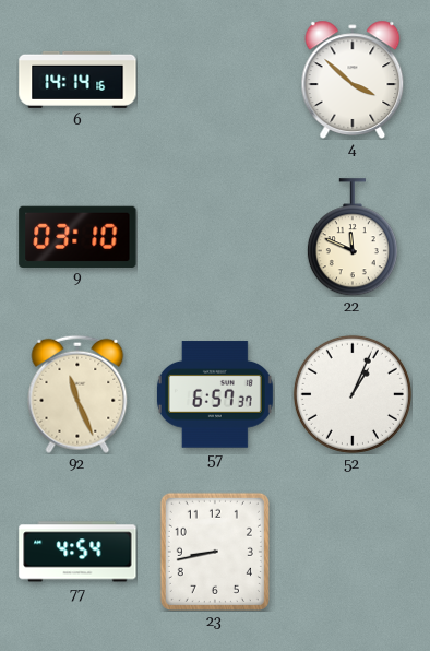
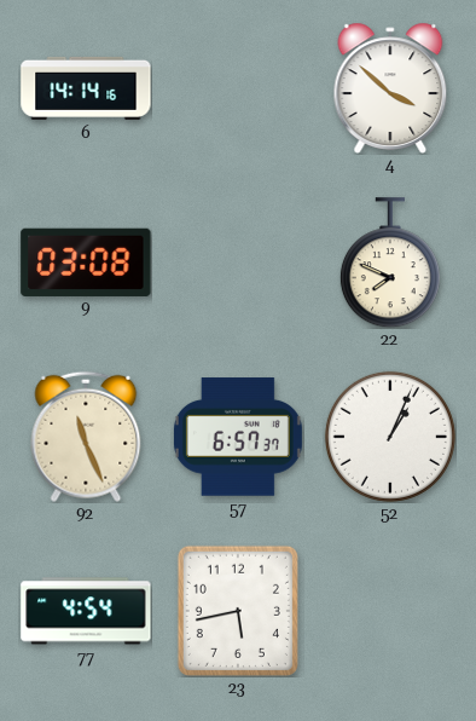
9: 03:10 -> 03:08
22: 11:49 -> 7:49
23: 8:43 -> 5:43
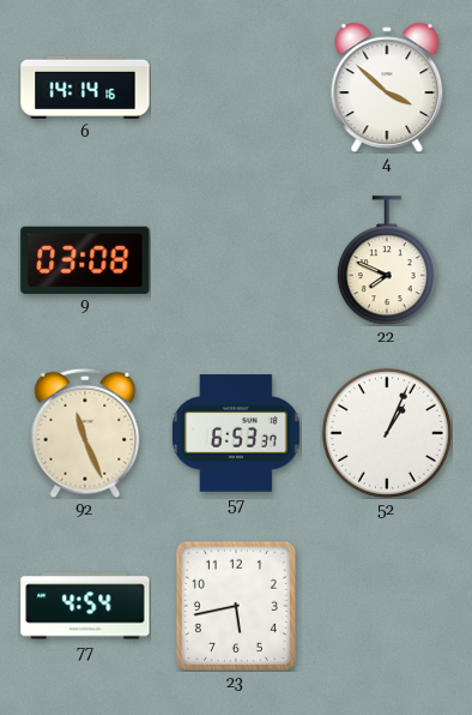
57: 6:57 -> 6:53
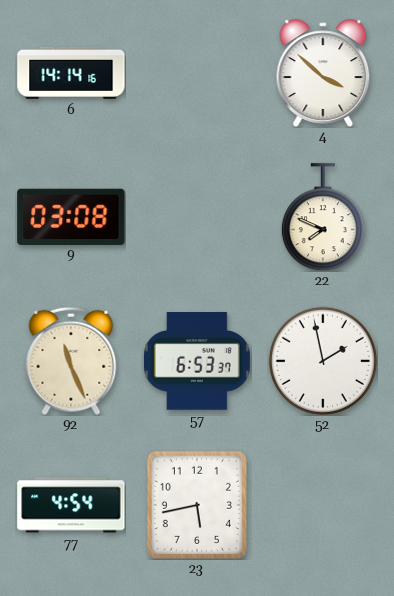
52: 1:04 -> 1:58
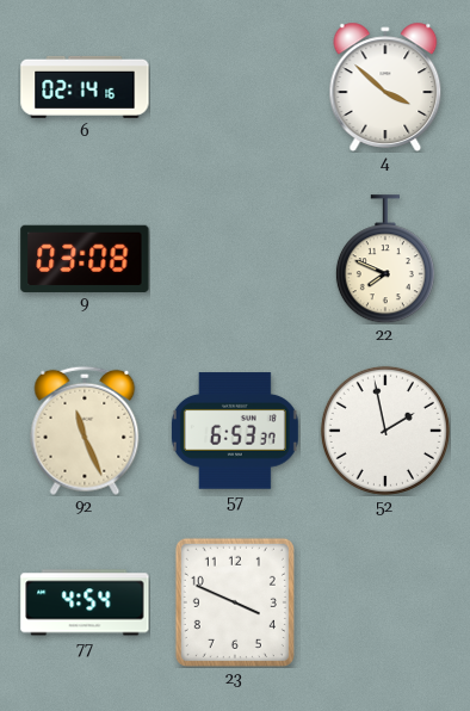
6: 14:14 -> 02:14
23: 5:43 -> 3:49
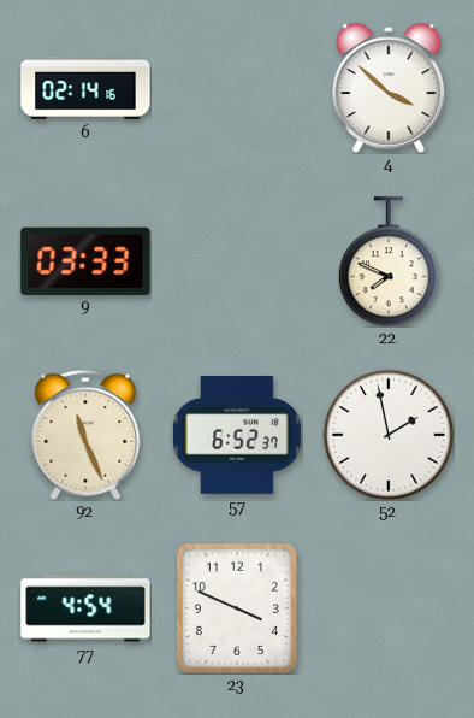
9: 03:08 -> 03:33
57: 6:53 -> 6:52
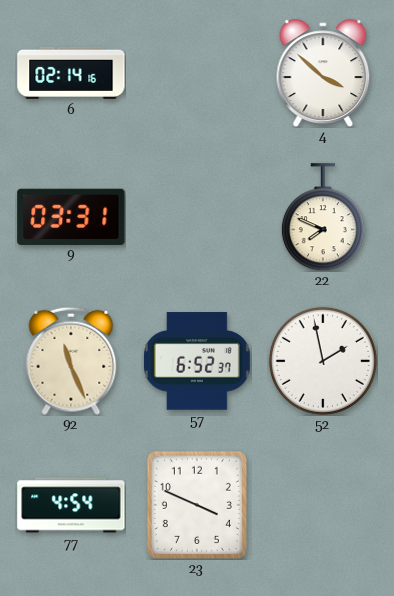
9: 03:33 -> 03:31
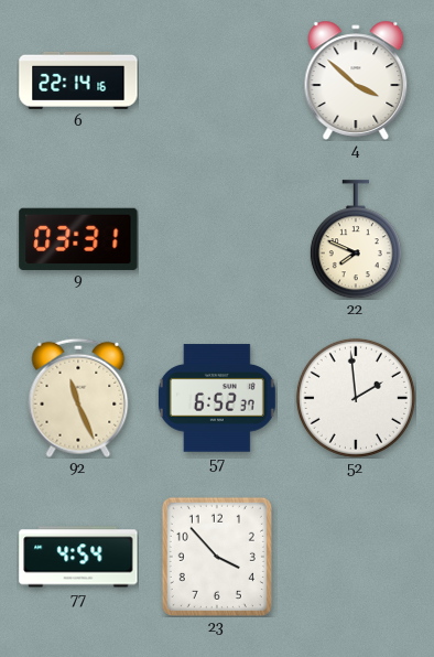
6: 02:14 -> 22:14
52: 1:58 -> 1:59
23: 3:49 -> 3:53
